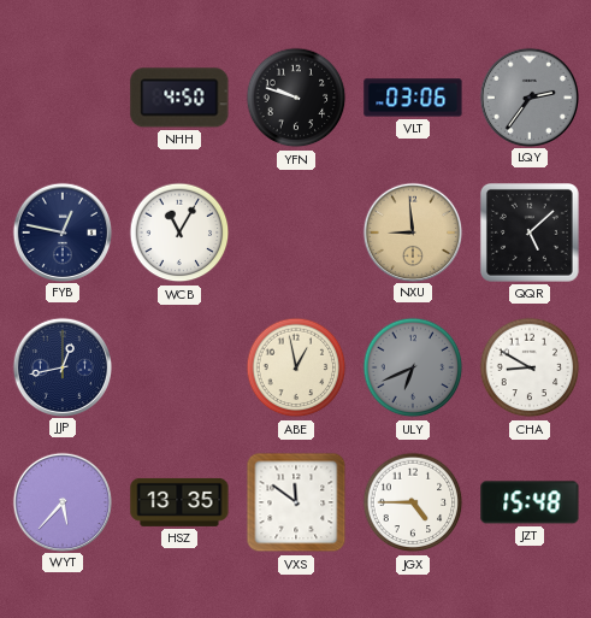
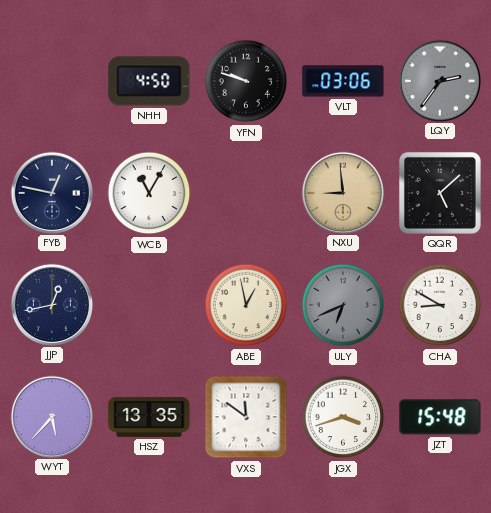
JGX: 4:45 -> 3:42
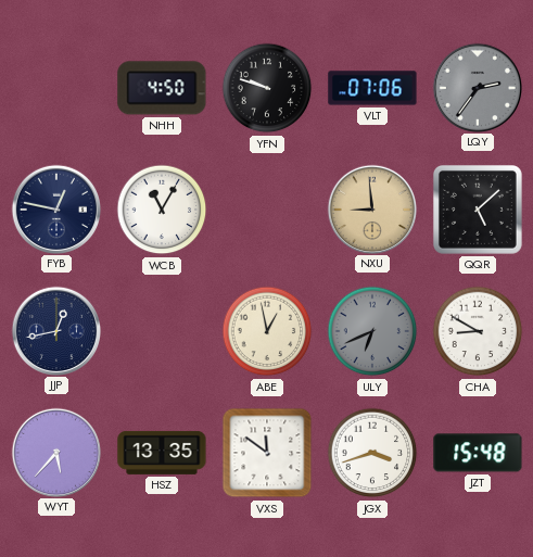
VLT: 03:06 -> 07:06
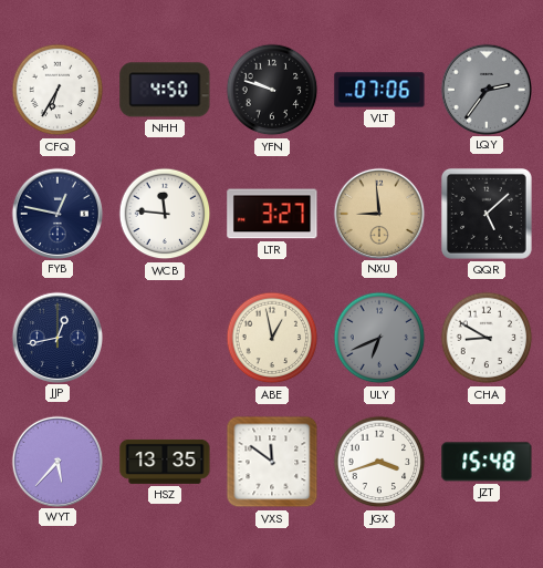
CFQ: none -> 6:35
WCB: 11:05 -> 11:46
LTR: none -> 3:27
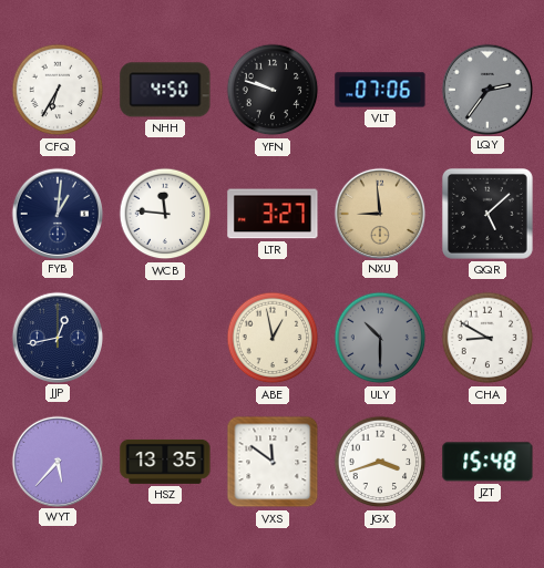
FYB: 12:47 -> 1:01
ULY: 6:41 -> 10:30
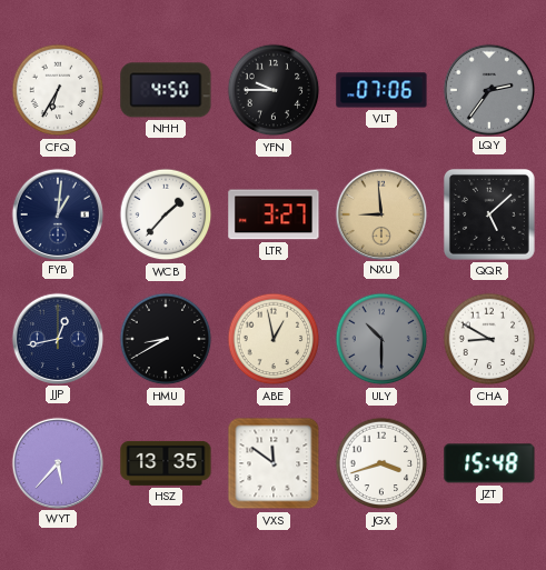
YFN: 9:48 -> 9:45
WCB: 11:46 -> 1:37
HMU: none -> 8:40
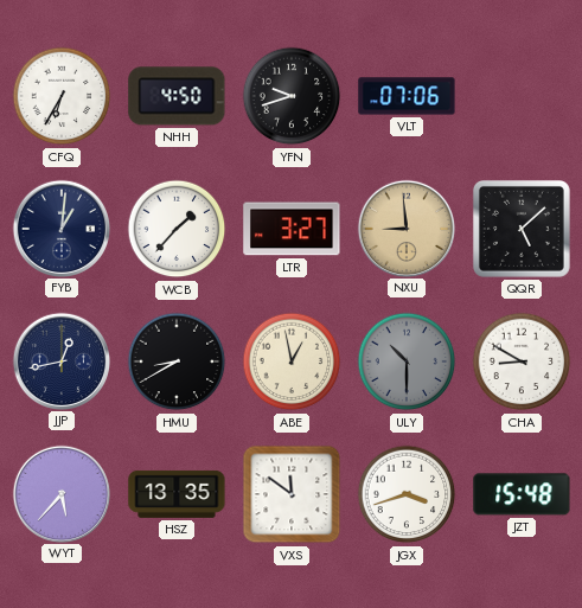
YFN: 9:45 -> 9:42
LQY: 2:36 -> none
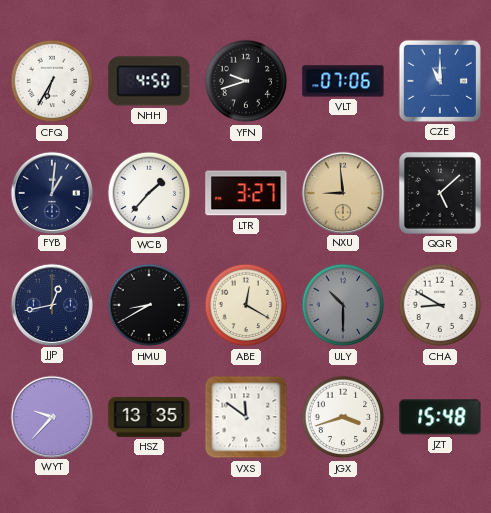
CZE: none -> 11:00
ABE: 12:58 -> 12:20
WYT: 5:37 -> 9:37
